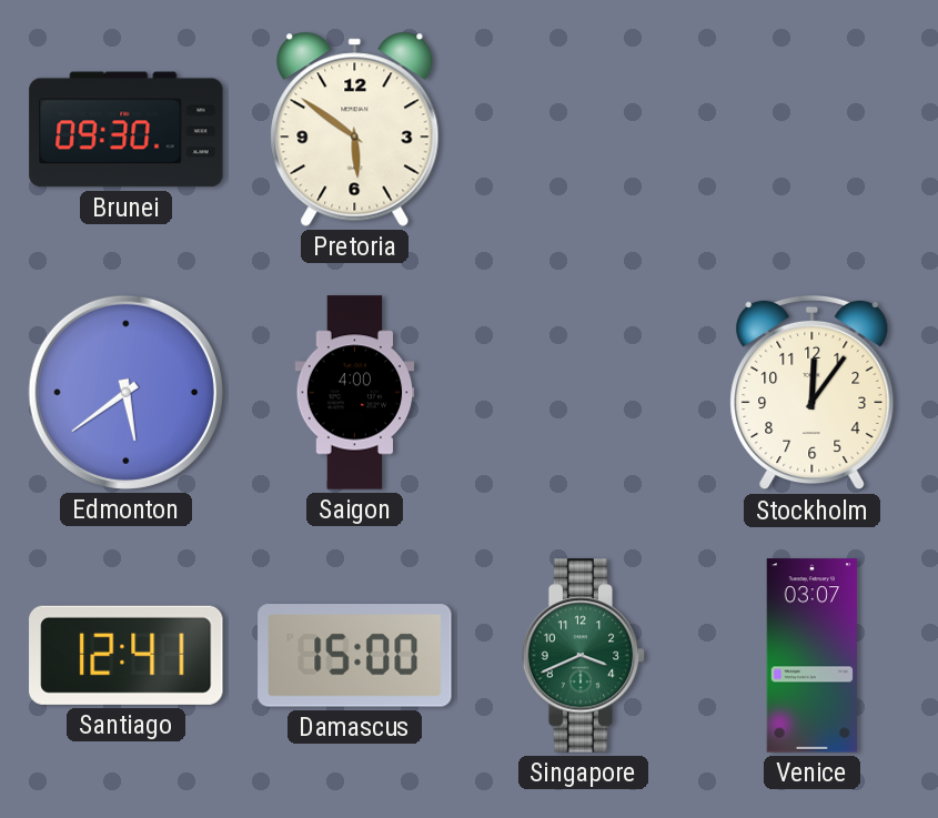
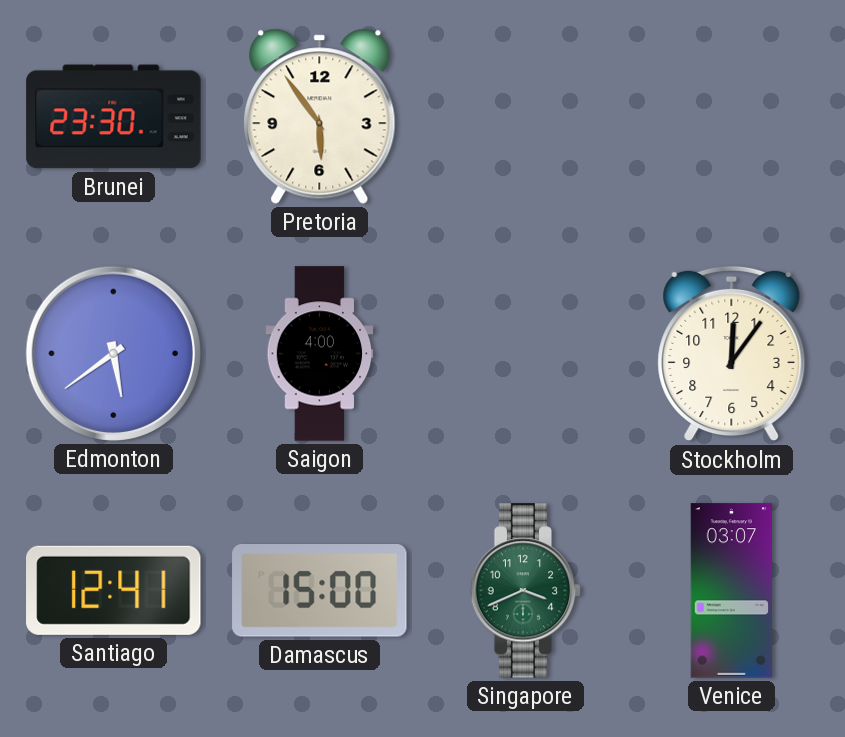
Brunei: 09:30 -> 23:30
Pretoria: 5:51 -> 5:54
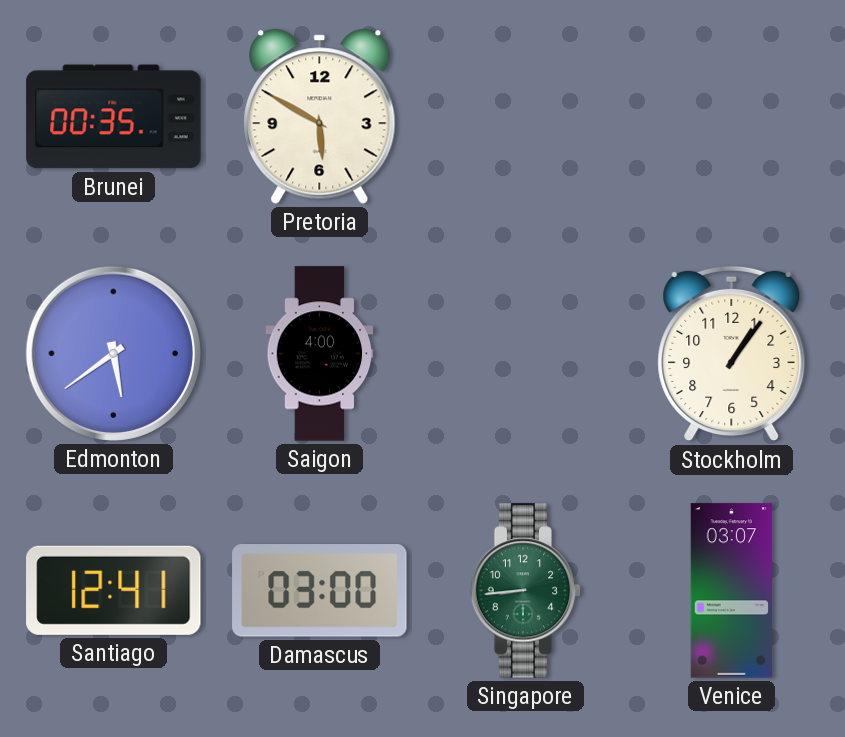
Brunei: 23:30 -> 00:35
Pretoria: 5:54 -> 5:50
Stockholm: 12:06 -> 1:06
Damascus: 15:00 -> 03:00
Singapore: 3:41 -> 8:44
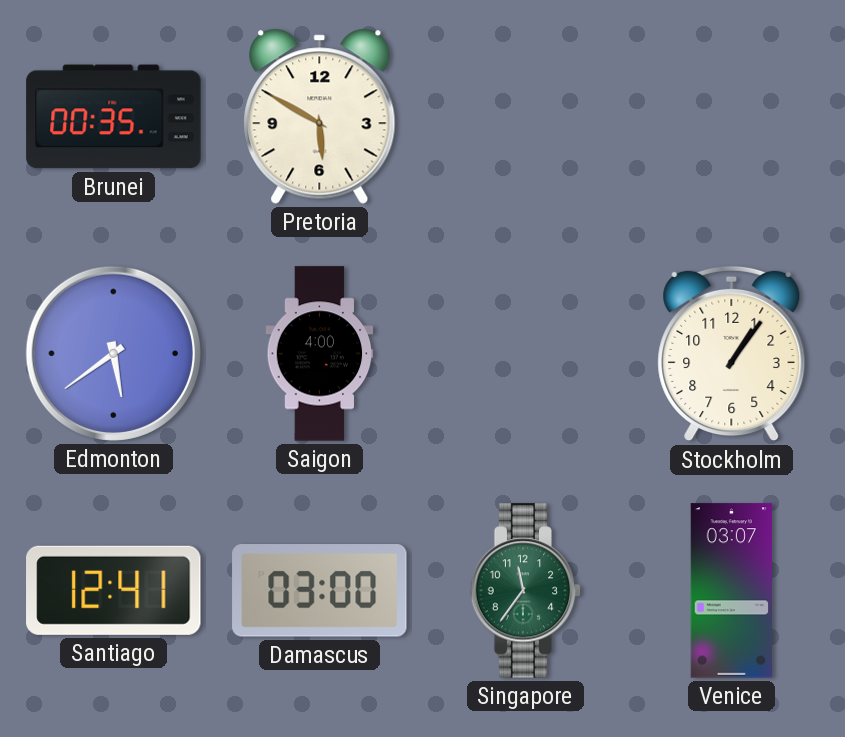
Singapore: 8:44 -> 11:36
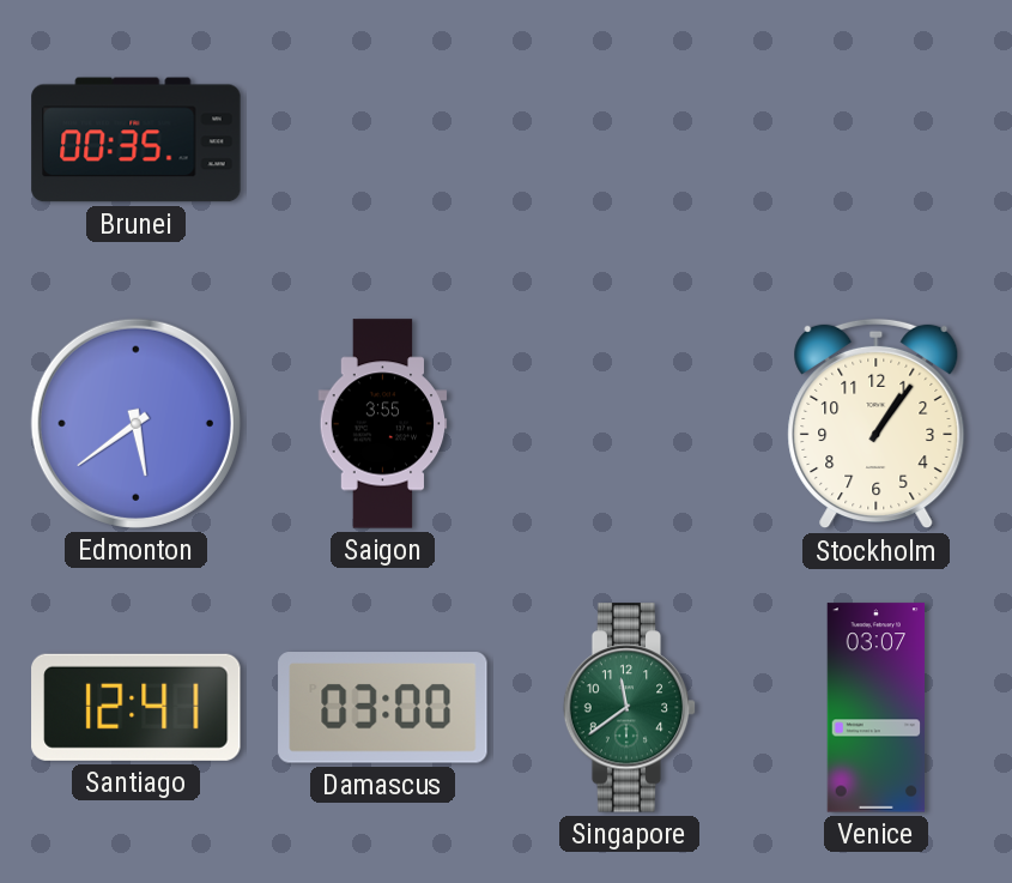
Pretoria: 5:50 -> none
Saigon: 4:00 -> 3:55
Singapore: 11:36 -> 11:39
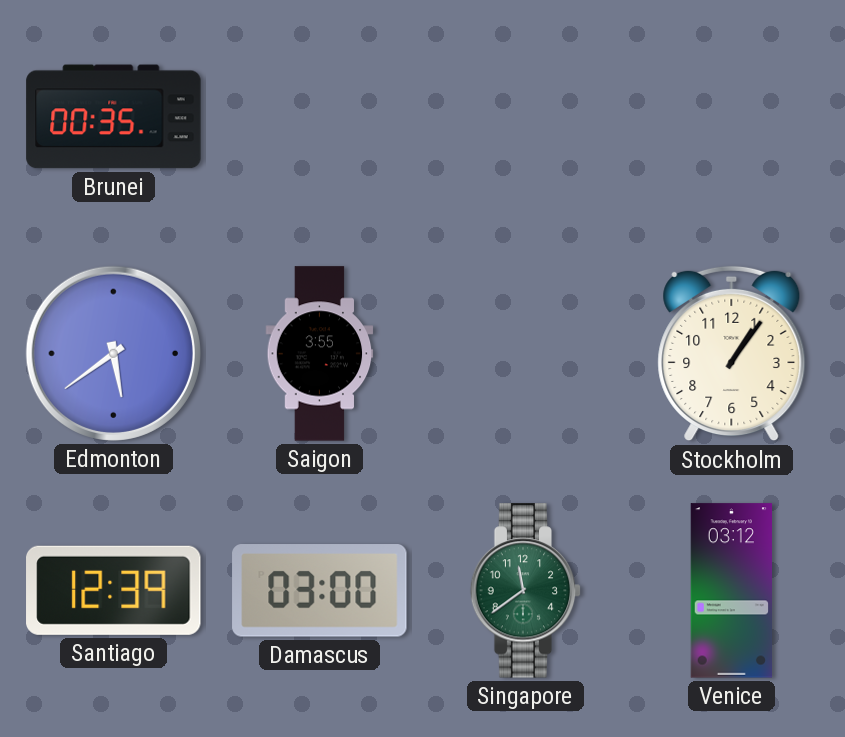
Santiago: 12:41 -> 12:39
Venice: 03:07 -> 03:12
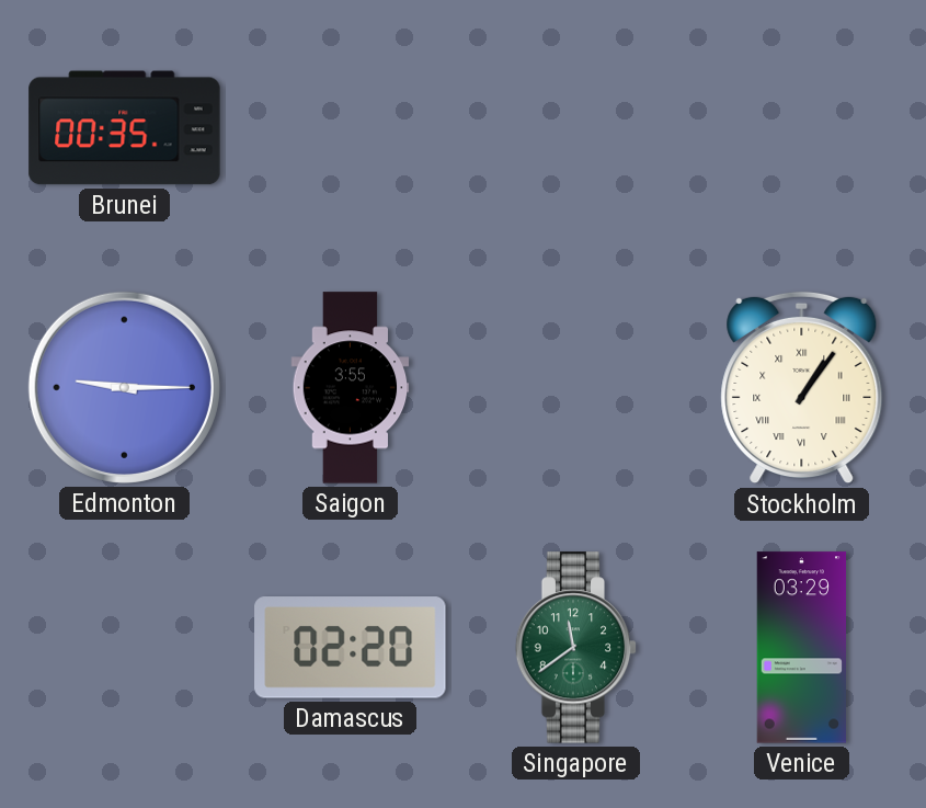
Edmonton: 5:39 -> 9:15
Stockholm numerals: Arabic -> Roman
Santiago: 12:39 -> none
Damascus: 03:00 -> 02:20
Venice: 03:12 -> 03:29
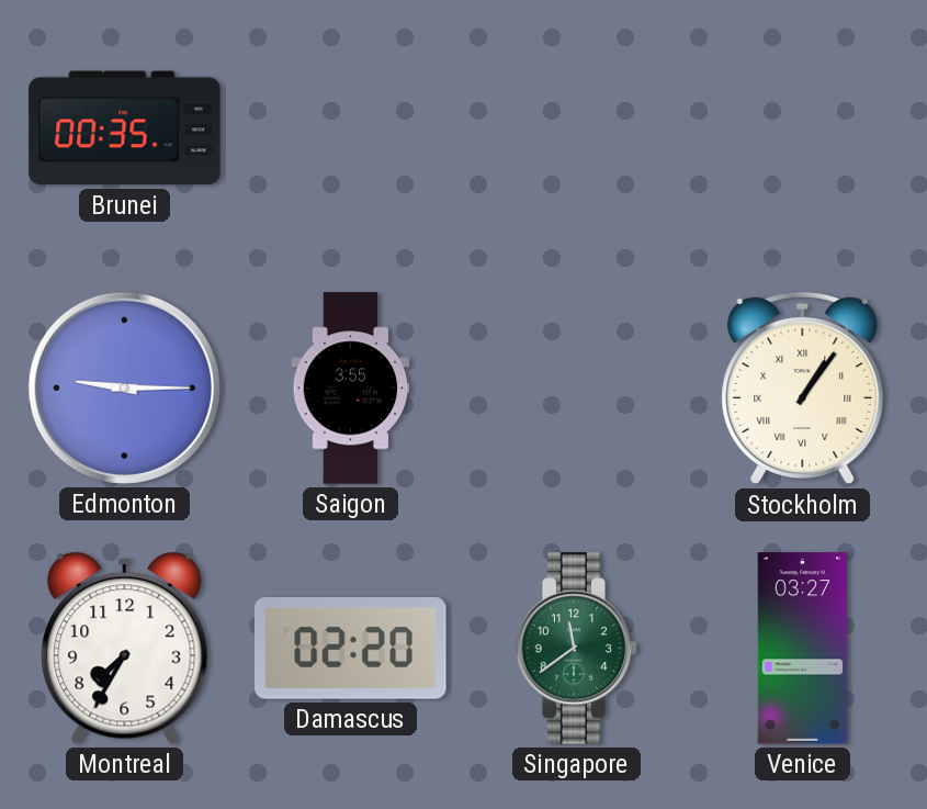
Montreal: none -> 7:35
Venice: 03:29 -> 03:27
